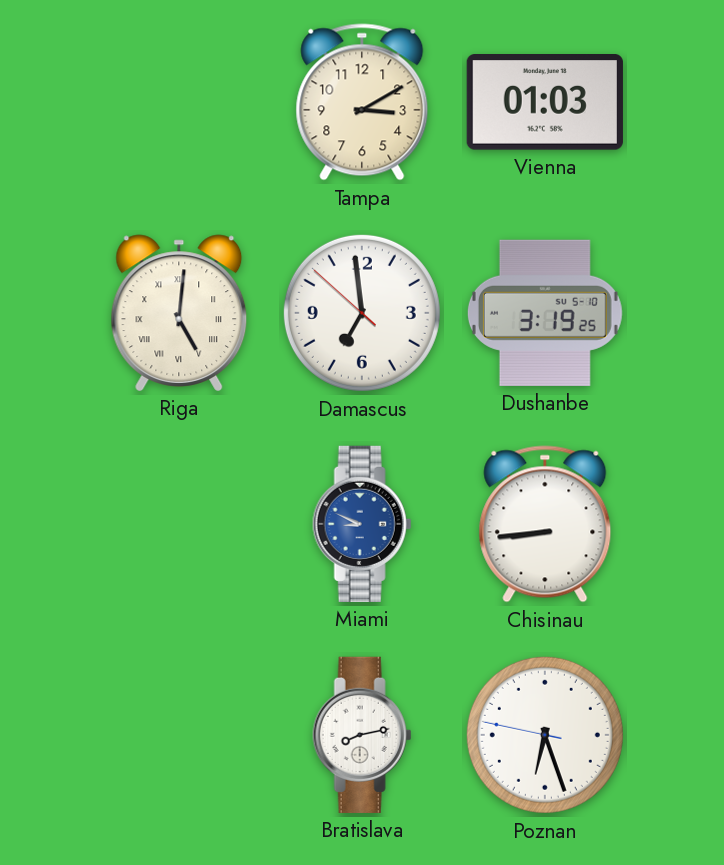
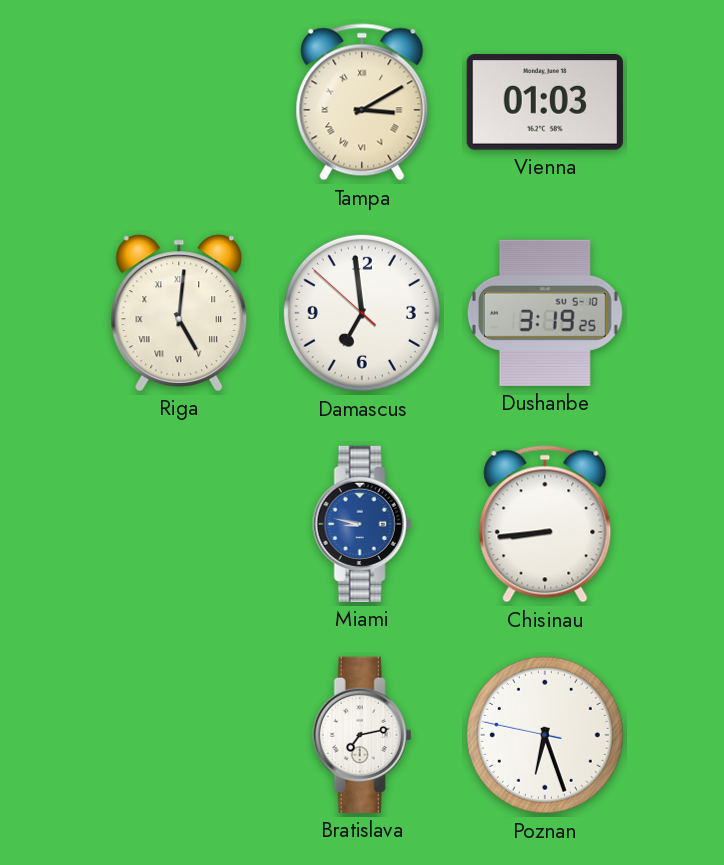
Tampa numerals: Arabic -> Roman
Miami: 8:49 -> 8:47
Bratislava: 8:13 -> 7:13
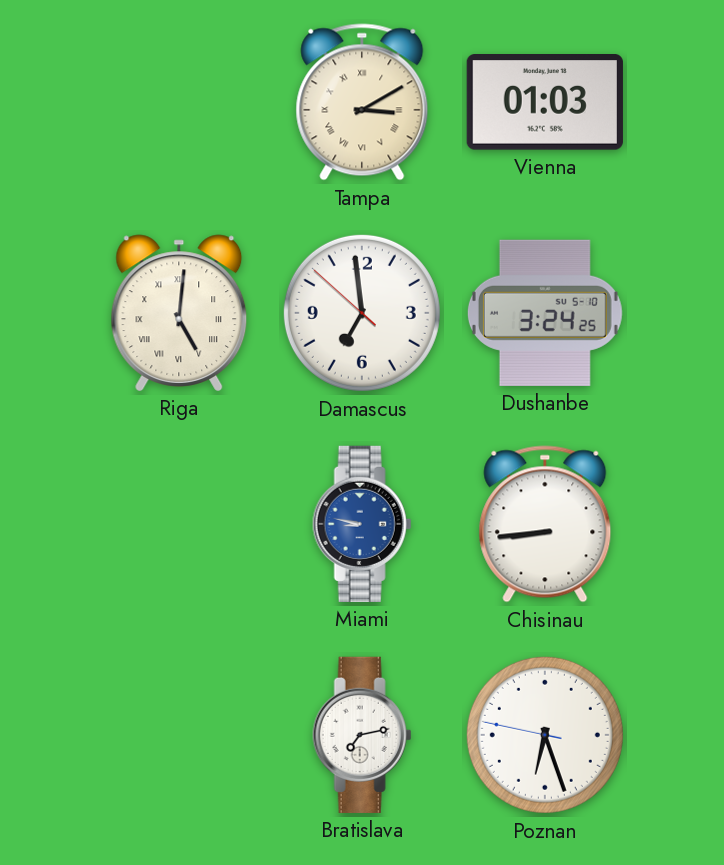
Dushanbe: 3:19 -> 3:24
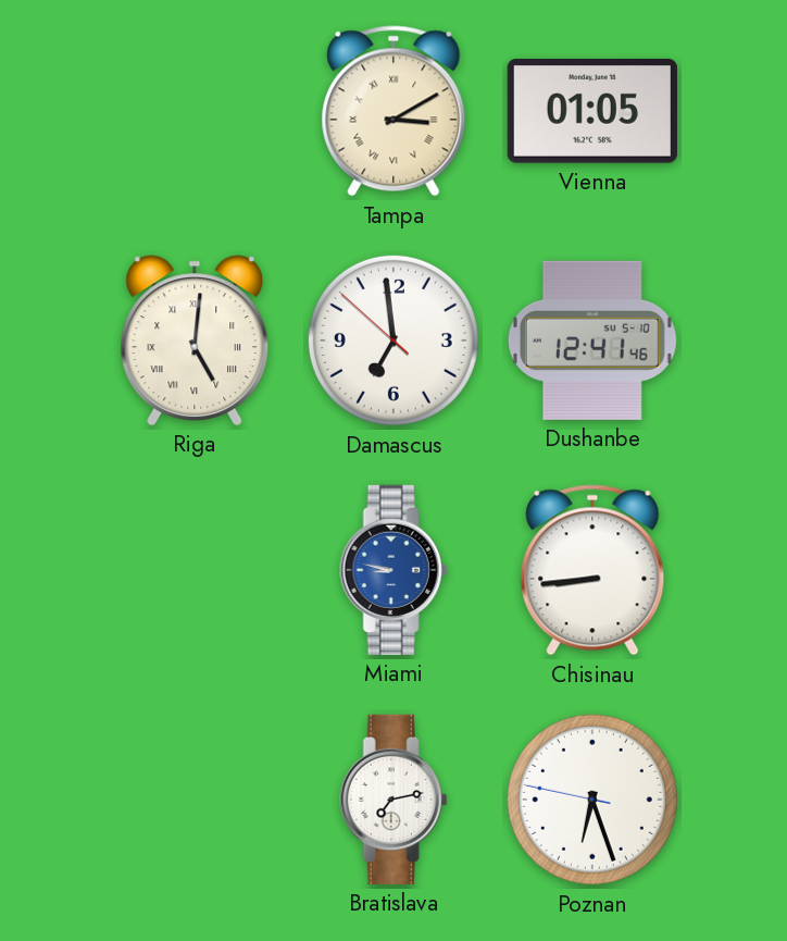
Vienna: 01:03 -> 01:05
Dushanbe: 3:24 -> 12:41
